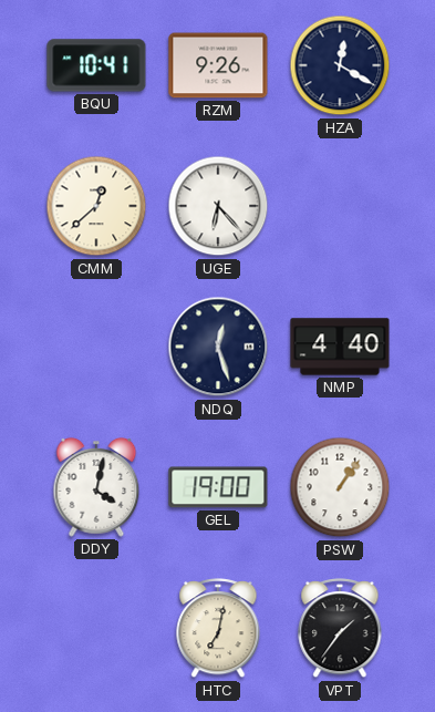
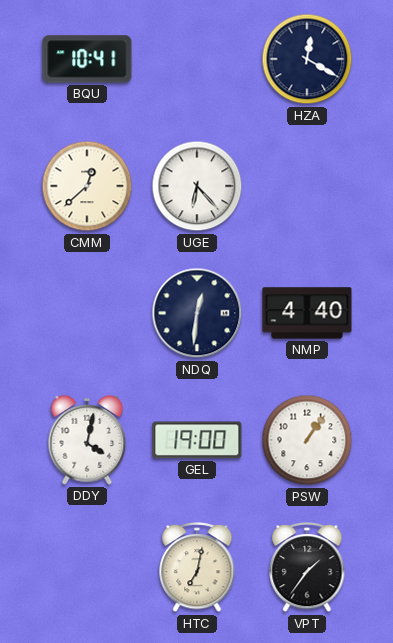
RZM: 9:26 -> none
NDQ: 12:27 -> 12:31
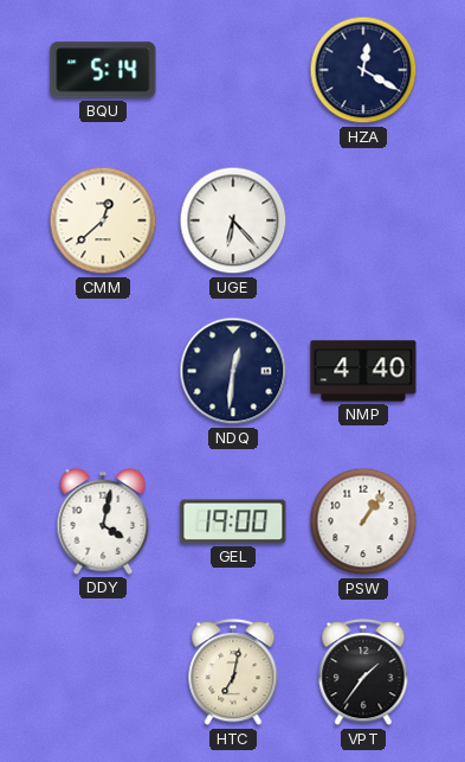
BQU: 10:41 -> 5:14
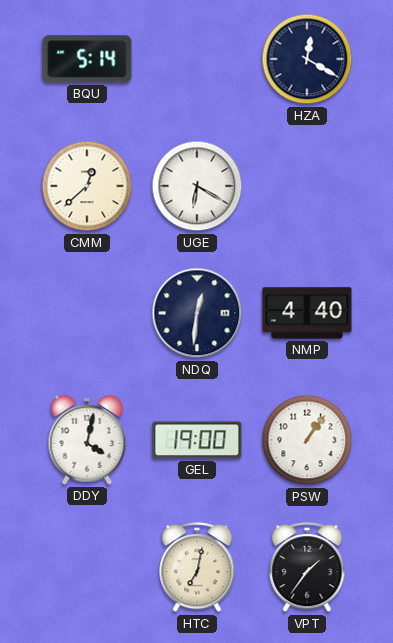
UGE: 6:23 -> 6:20
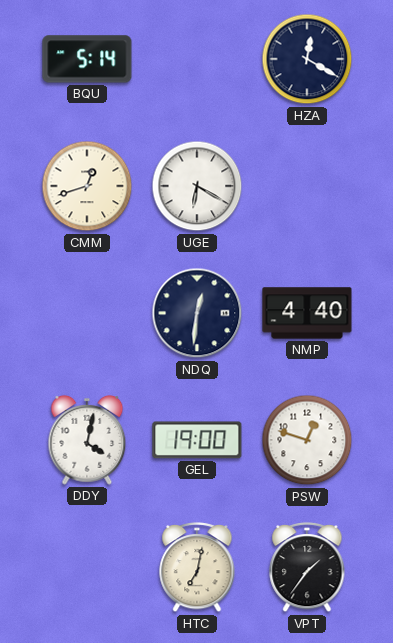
CMM: 12:38 -> 12:42
PSW: 1:06 -> 12:48
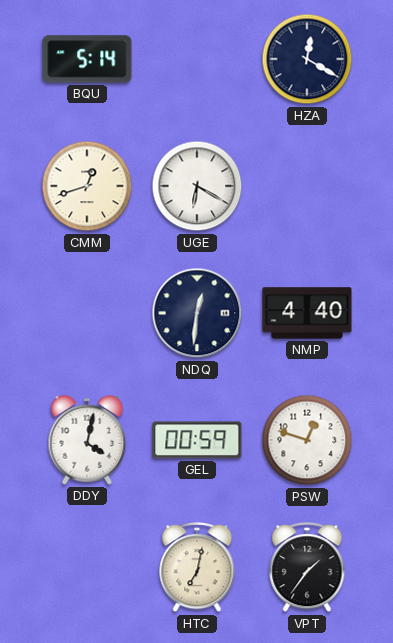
GEL: 19:00 -> 00:59
